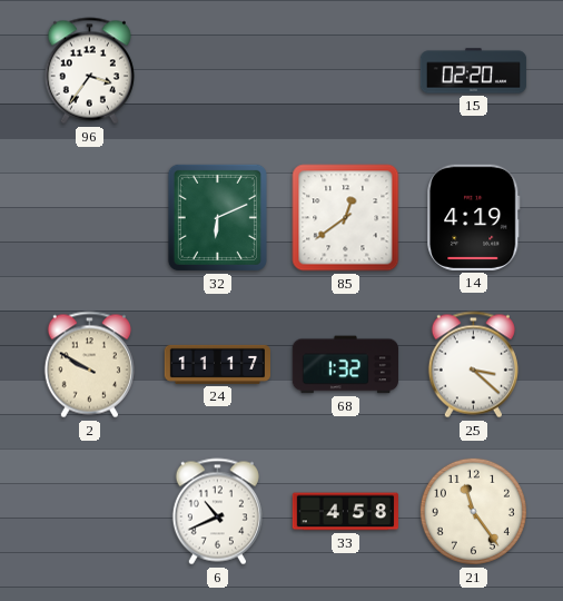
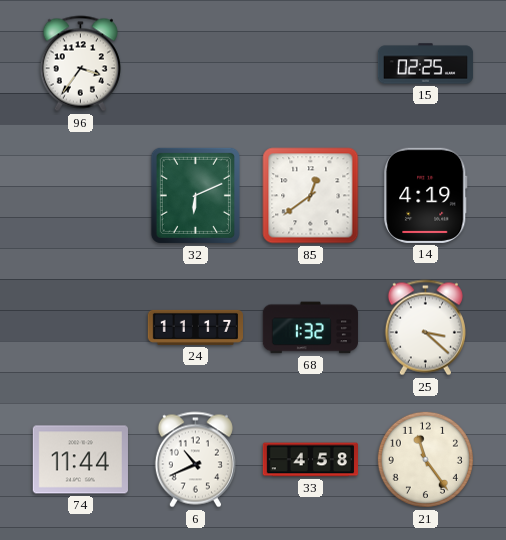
15: 02:20 -> 02:25
2: 9:50 -> none
74: none -> 11:44
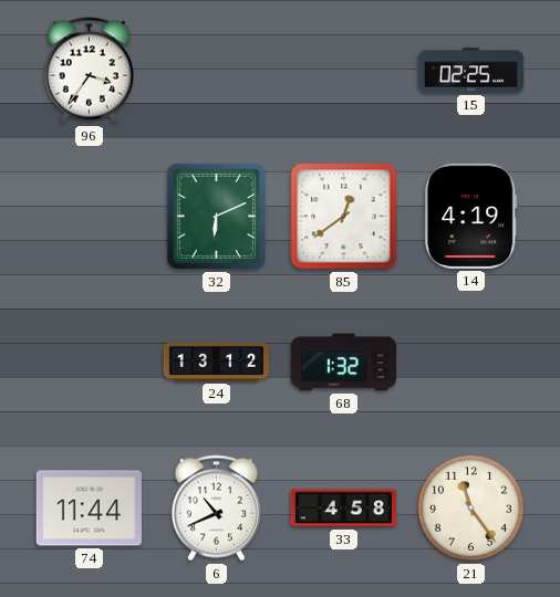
24: 11:17 -> 13:12
25: 3:22 -> none
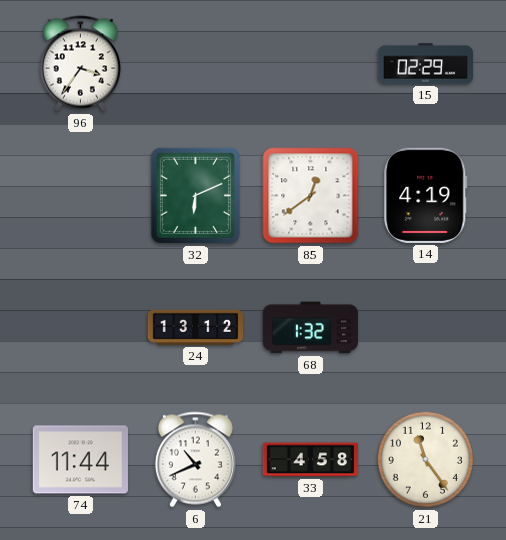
15: 02:25 -> 02:29
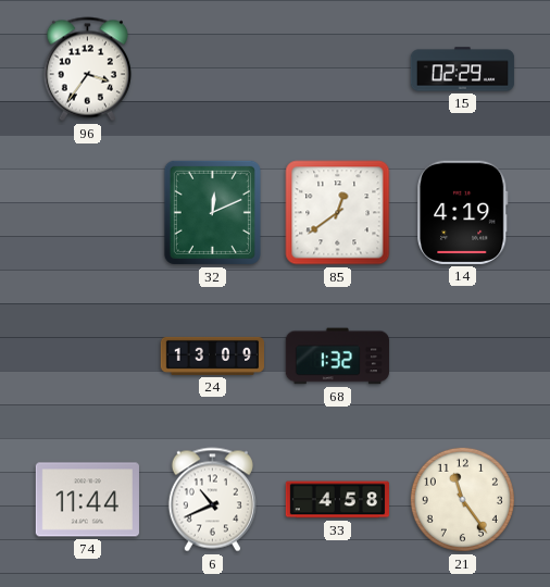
32: 6:11 -> 12:11
24: 13:12 -> 13:09
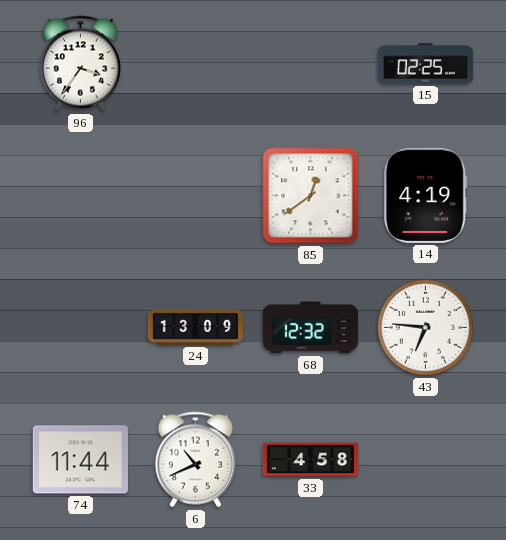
15: 02:29 -> 02:25
32: 12:11 -> none
68: 1:32 -> 12:32
43: none -> 6:46
21: 11:24 -> none
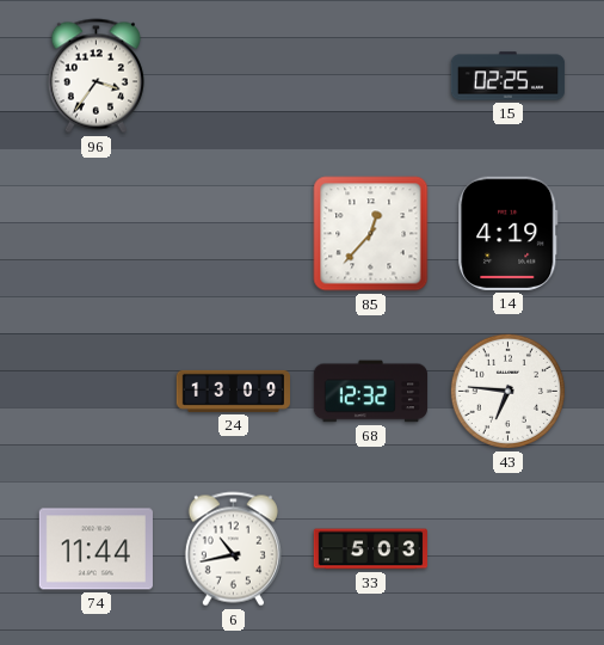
85: 12:39 -> 12:37
6: 10:41 -> 10:43
33: 4:58 -> 5:03
